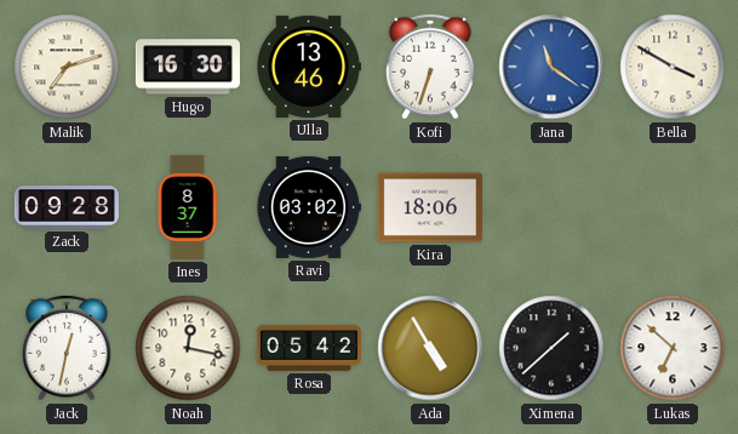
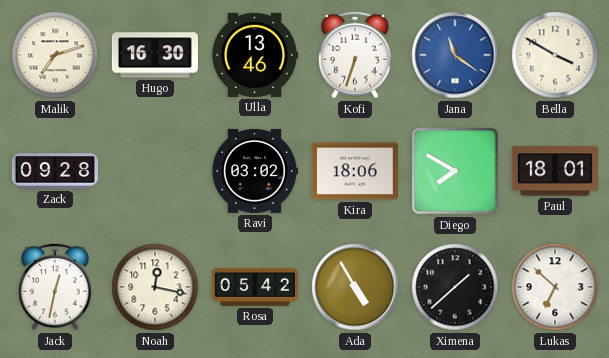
Ines: 8:37 -> none
Diego: none -> 7:50
Paul: none -> 18:01
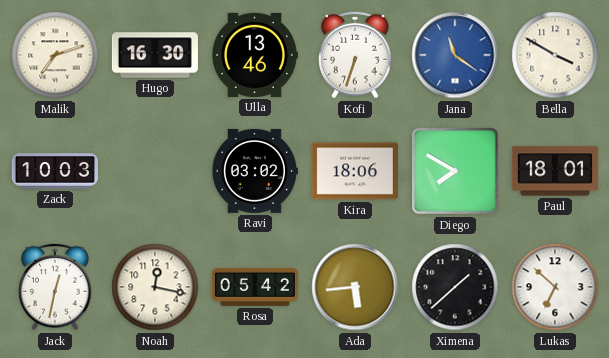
Zack: 09:28 -> 10:03
Ada: 4:55 -> 5:44
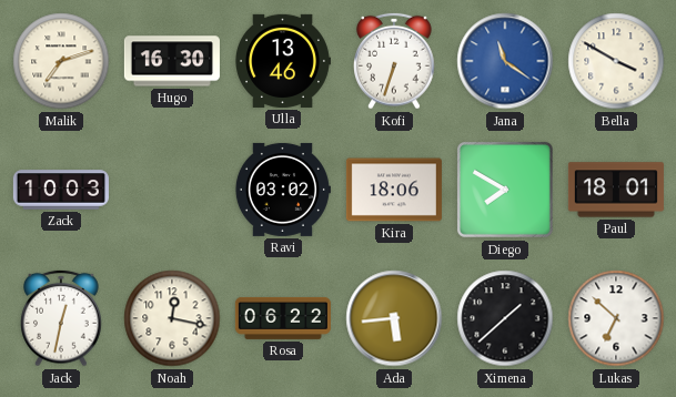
Rosa: 05:42 -> 06:22
